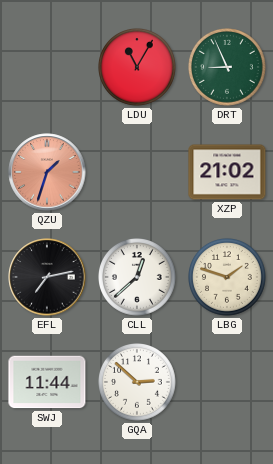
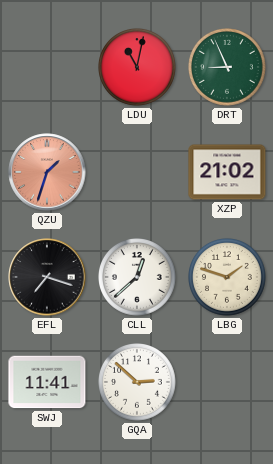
LDU: 11:05 -> 11:02
EFL: 7:13 -> 7:18
SWJ: 11:44 -> 11:41
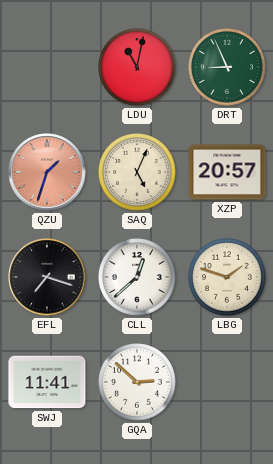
SAQ: none -> 5:04
XZP: 21:02 -> 20:57
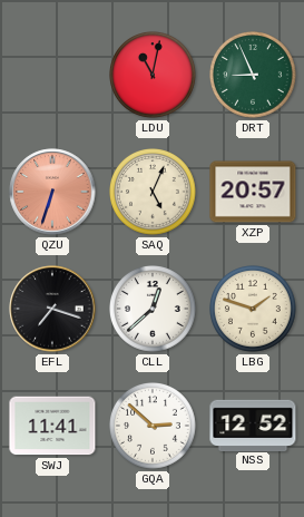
QZU: 1:33 -> 6:33
NSS: none -> 12:52
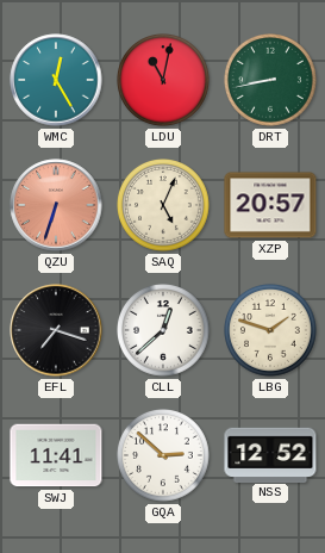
WMC: none -> 12:25
DRT: 8:56 -> 8:43
